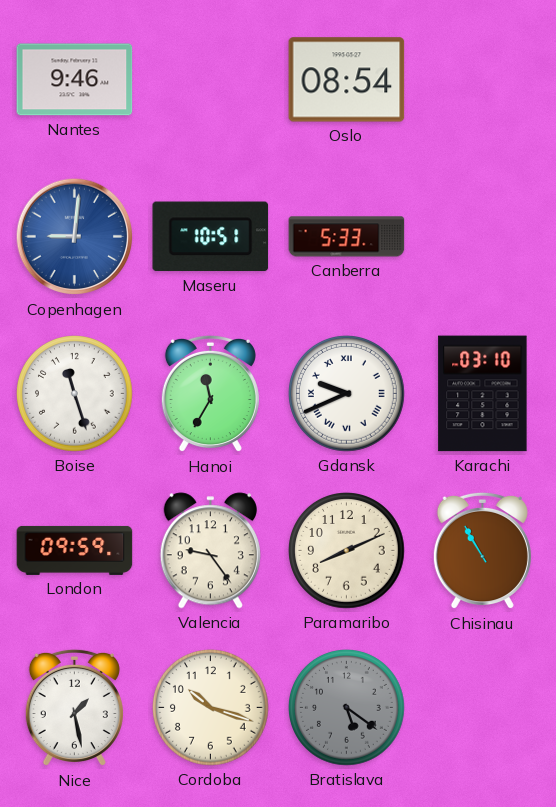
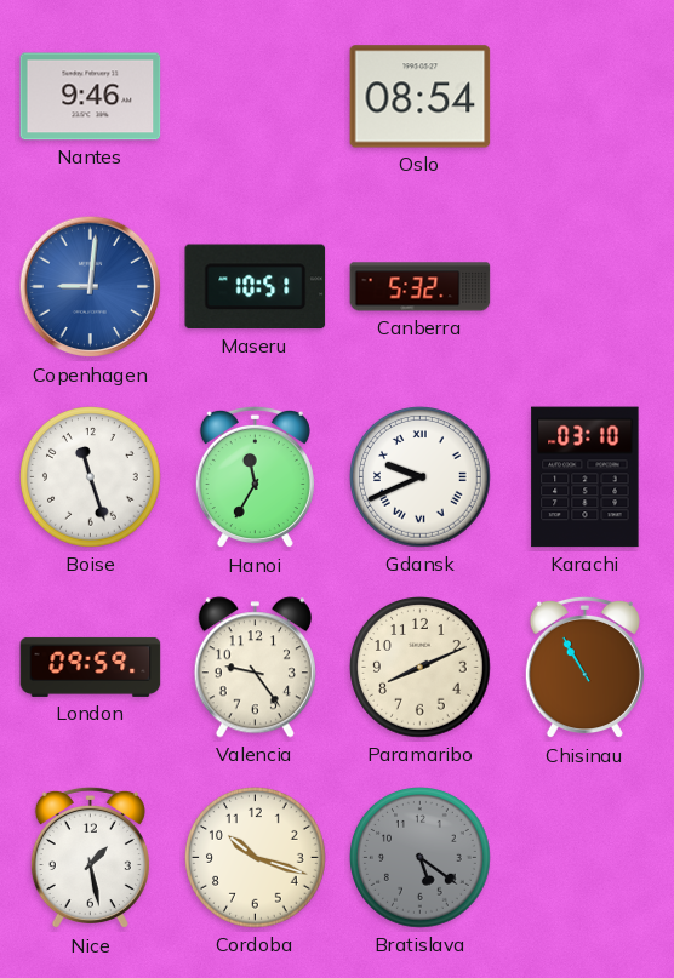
Canberra: 5:33 -> 5:32
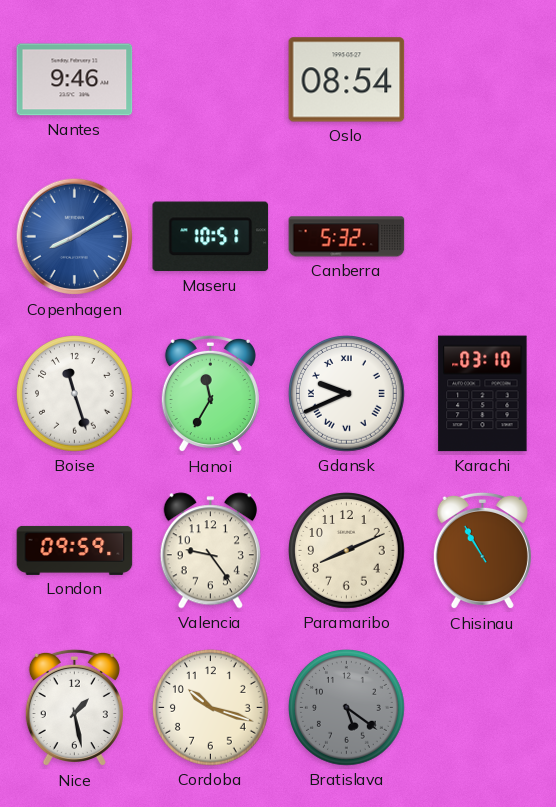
Copenhagen: 9:01 -> 8:10
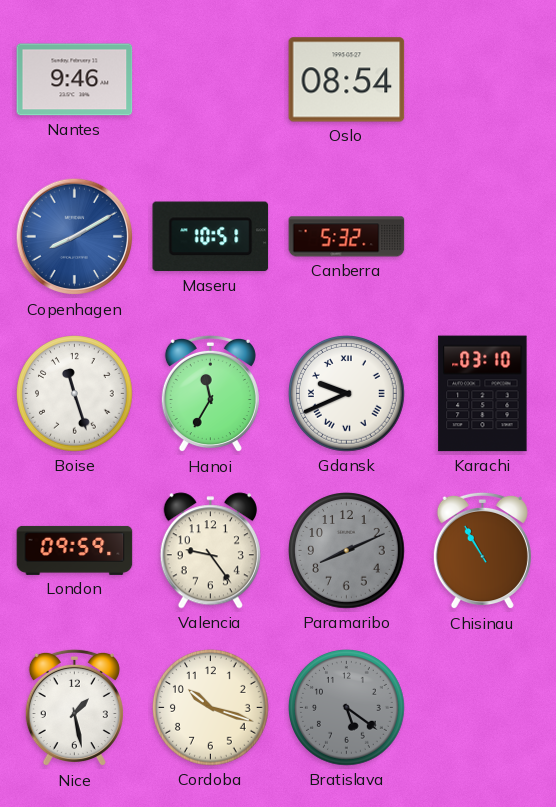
Paramaribo dial: cream -> grey
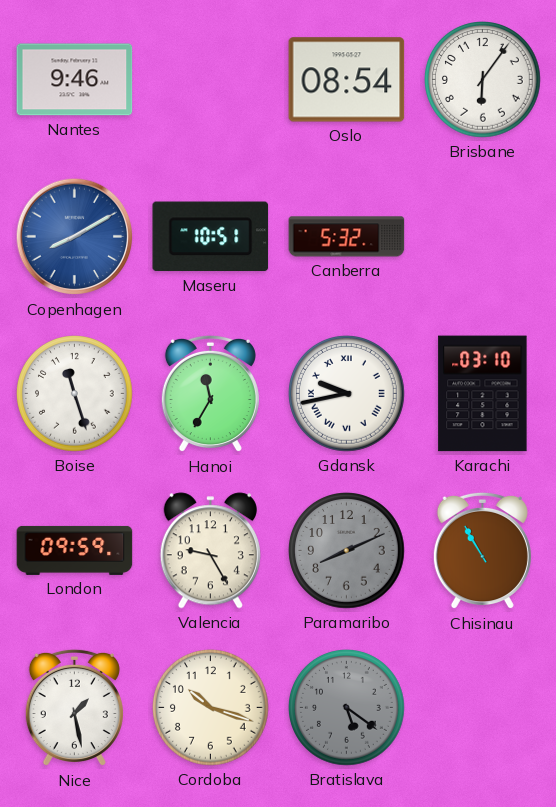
Brisbane: none -> 6:06
Gdansk: 9:41 -> 9:43
Valencia: 9:24 -> 9:25
